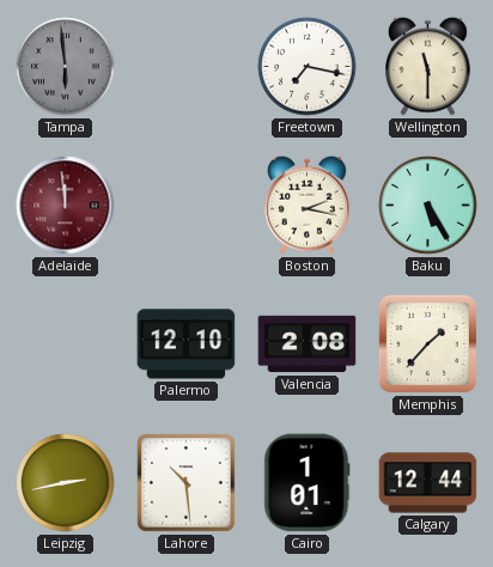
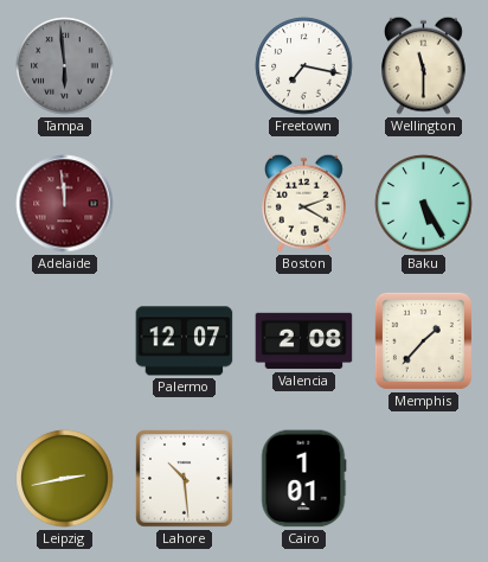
Boston: 2:17 -> 2:20
Palermo: 12:10 -> 12:07
Calgary: 12:44 -> none
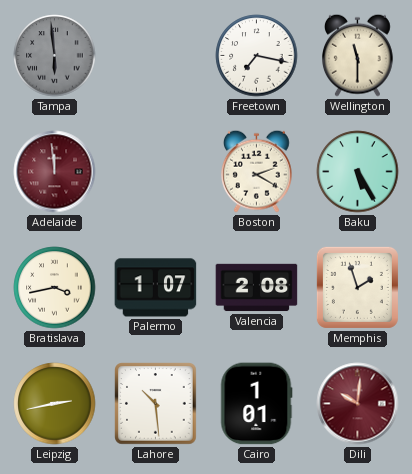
Bratislava: none -> 3:43
Palermo: 12:07 -> 1:07
Memphis: 1:37 -> 1:57
Dili: none -> 10:01
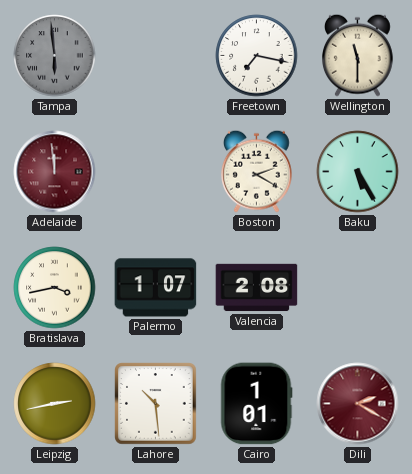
Memphis: 1:57 -> none
Dili: 10:01 -> 2:20
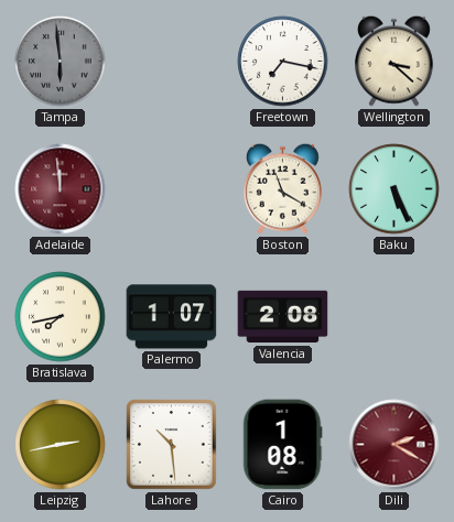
Wellington: 11:30 -> 3:22
Boston: 2:20 -> 11:20
Baku: 5:25 -> 5:26
Bratislava: 3:43 -> 7:43
Cairo: 1:01 -> 1:08
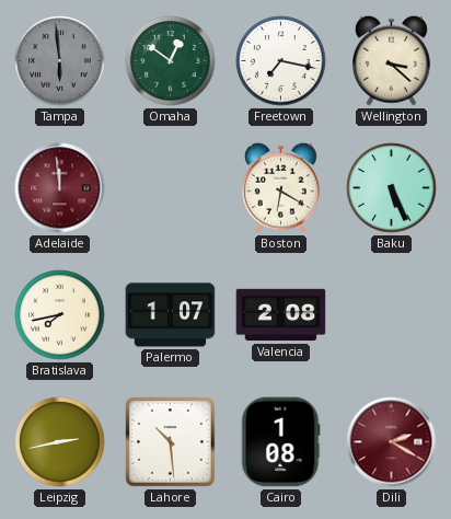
Omaha: none -> 12:51
Boston: 11:20 -> 6:20
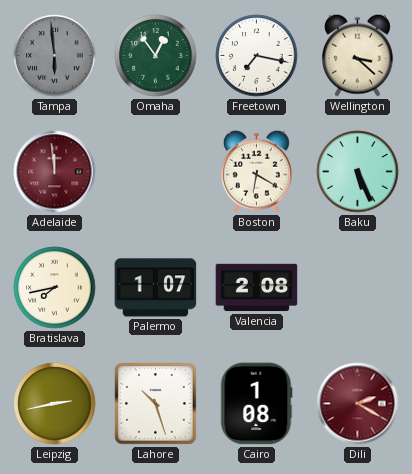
Omaha: 12:51 -> 12:54
Lahore: 10:29 -> 10:27
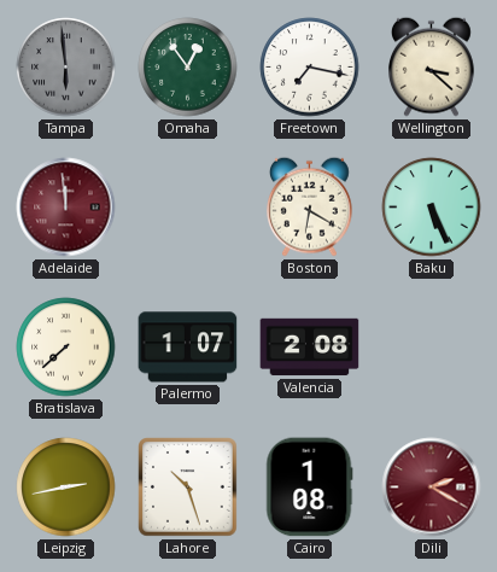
Bratislava: 7:43 -> 7:38
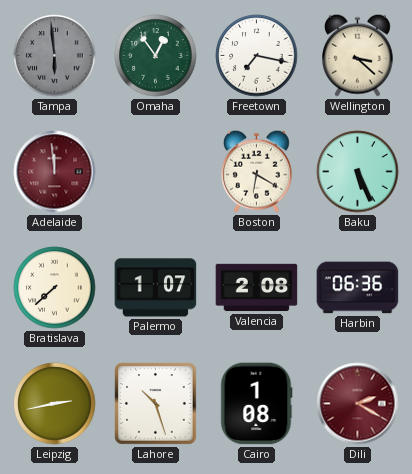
Harbin: none -> 06:36
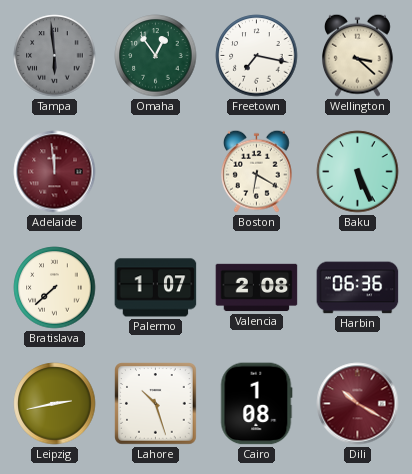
Dili: 2:20 -> 10:20
